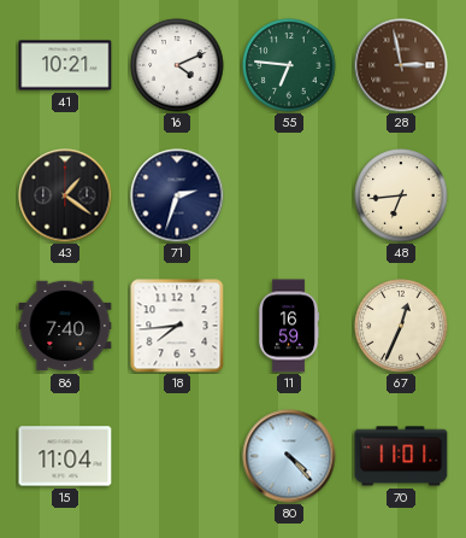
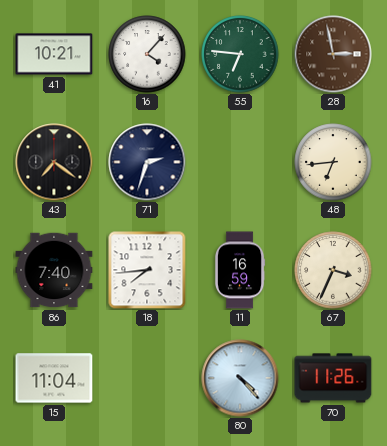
16: 4:11 -> 4:07
43: 1:21 -> 7:21
67: 12:34 -> 3:34
70: 11:01 -> 11:26
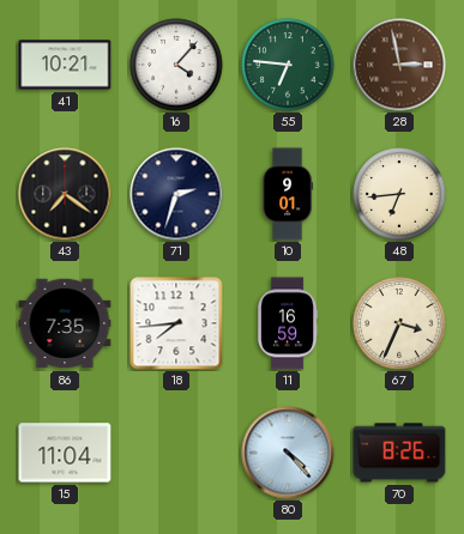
10: none -> 9:01
86: 7:40 -> 7:35
70: 11:26 -> 8:26
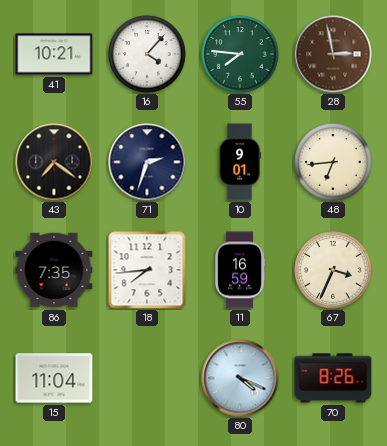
55: 6:46 -> 7:46
80: 4:23 -> 4:19
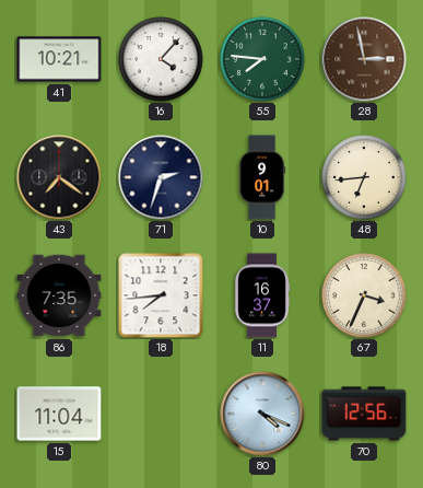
11: 16:59 -> 16:37
70: 8:26 -> 12:56
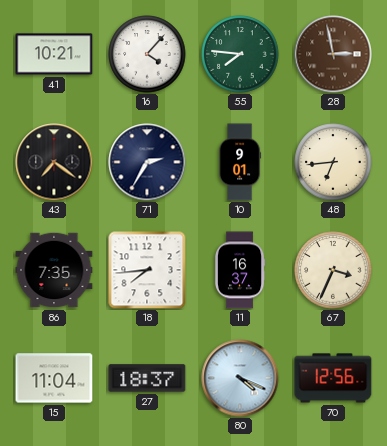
71: 2:33 -> 2:35
27: none -> 18:37
